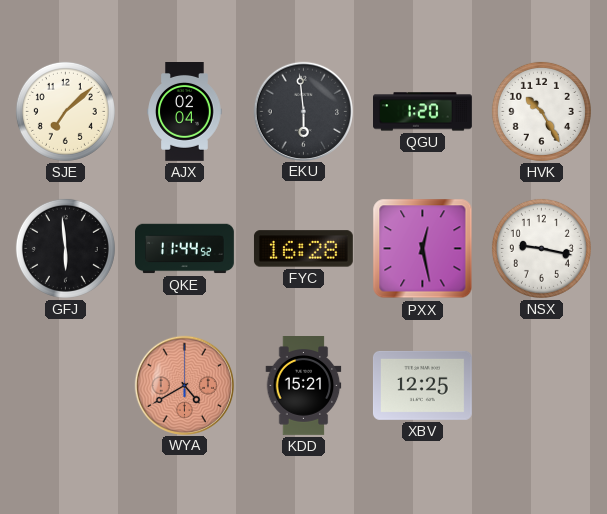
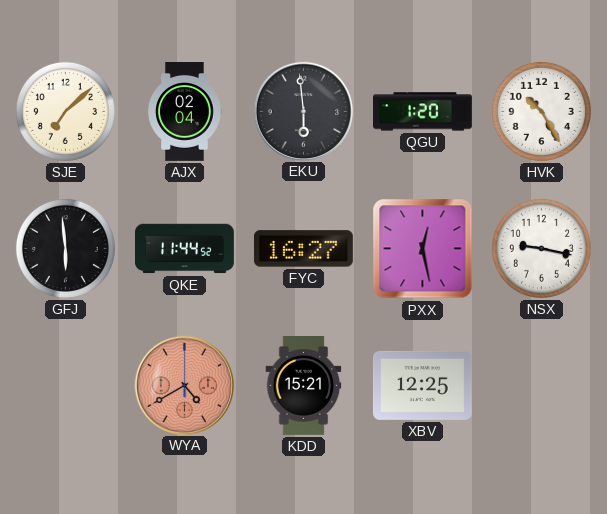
FYC: 16:28 -> 16:27
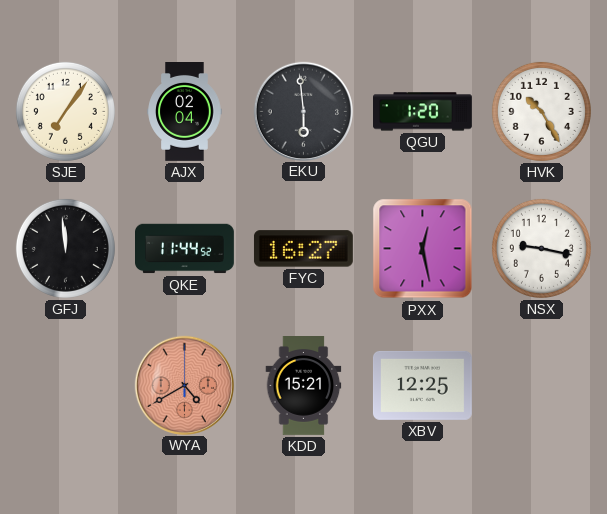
SJE: 7:08 -> 7:06
GFJ: 5:59 -> 11:59
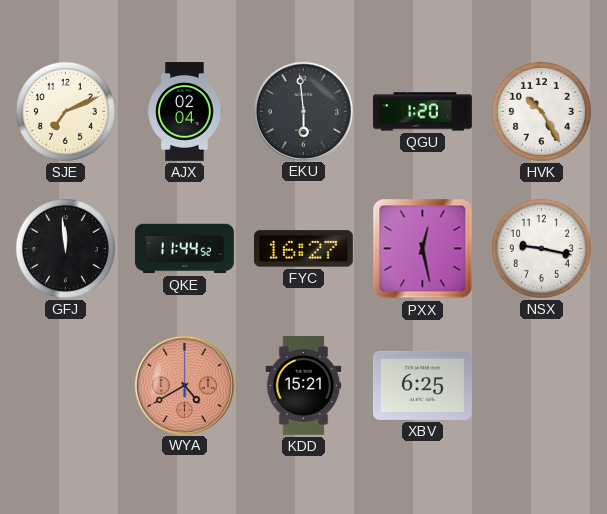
SJE: 7:06 -> 7:11
XBV: 12:25 -> 6:25
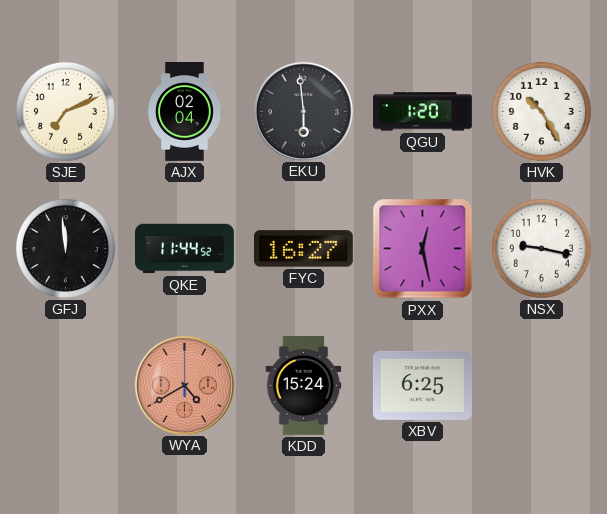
KDD: 15:21 -> 15:24
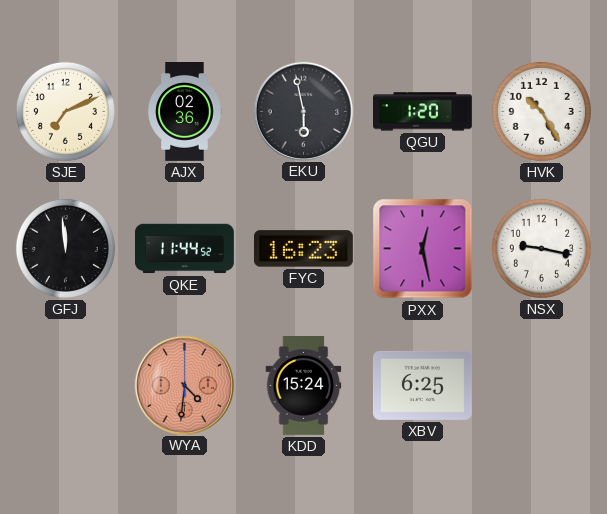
AJX: 02:04 -> 02:36
EKU: 5:59 -> 5:58
FYC: 16:27 -> 16:23
WYA: 4:40 -> 4:31
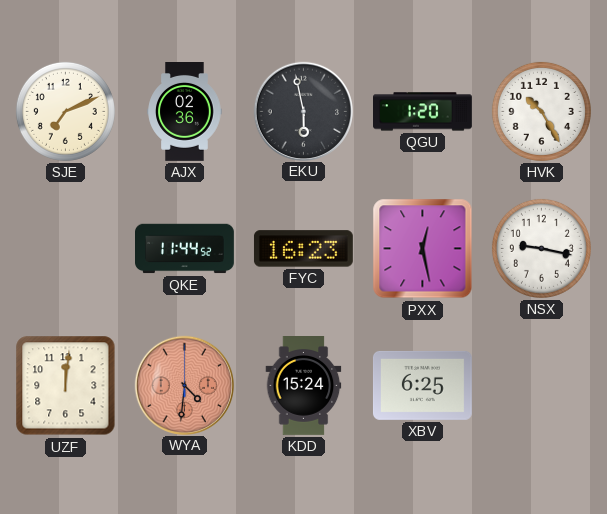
GFJ: 11:59 -> none
UZF: none -> 12:01
